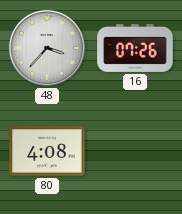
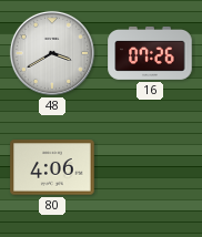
48: 3:37 -> 3:40
80: 4:08 -> 4:06
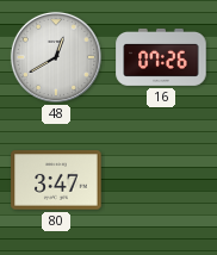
48: 3:40 -> 12:40
80: 4:06 -> 3:47
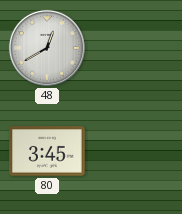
16: 07:26 -> none
80: 3:47 -> 3:45
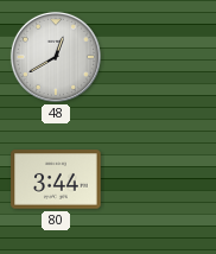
80: 3:45 -> 3:44
